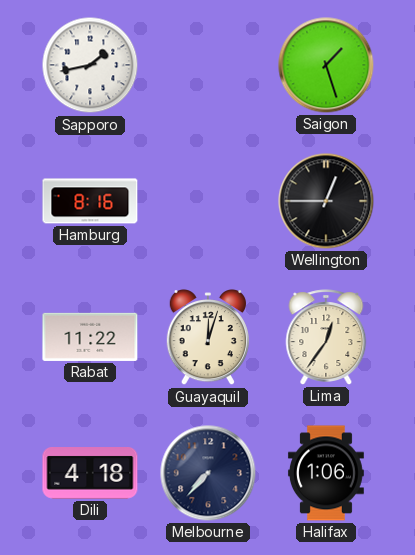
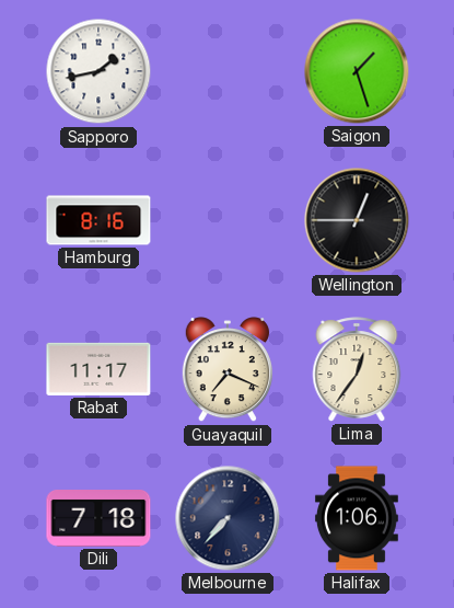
Rabat: 11:22 -> 11:17
Guayaquil: 12:03 -> 7:19
Dili: 4:18 -> 7:18
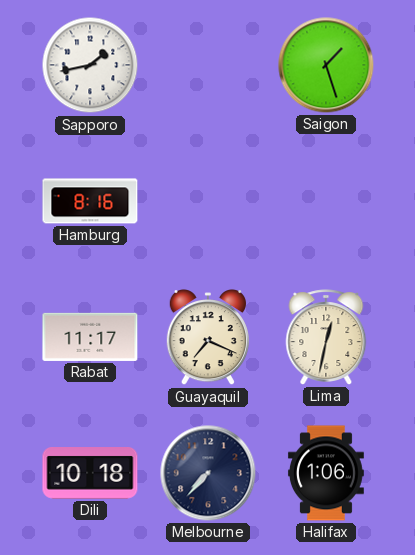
Wellington: 12:45 -> none
Lima: 12:36 -> 12:32
Dili: 7:18 -> 10:18
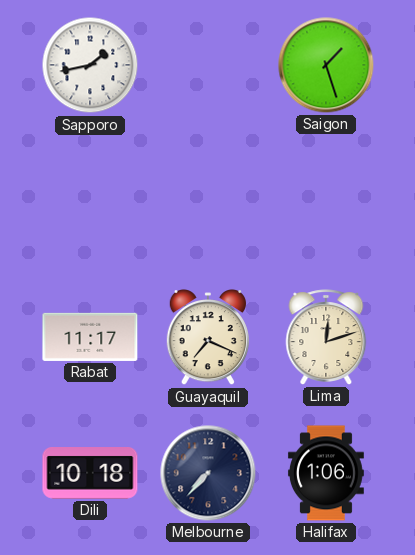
Hamburg: 8:16 -> none
Lima: 12:32 -> 12:12
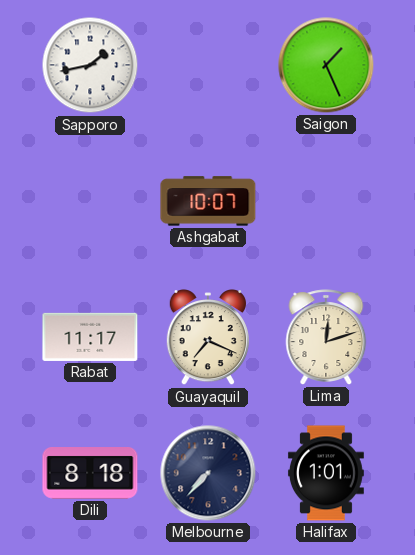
Saigon: 1:27 -> 1:26
Ashgabat: none -> 10:07
Dili: 10:18 -> 8:18
Halifax: 1:06 -> 1:01
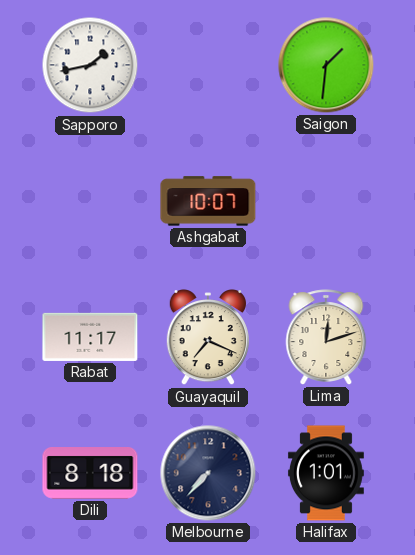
Saigon: 1:26 -> 1:31
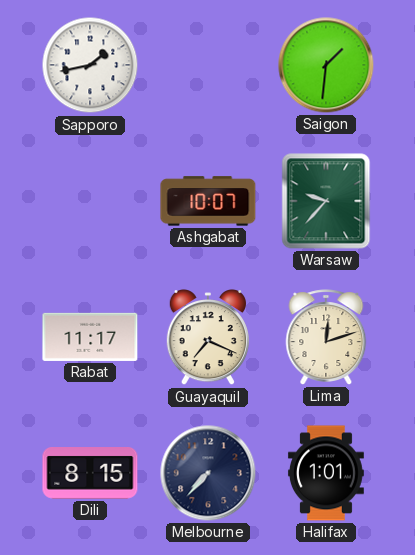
Warsaw: none -> 9:37
Dili: 8:18 -> 8:15
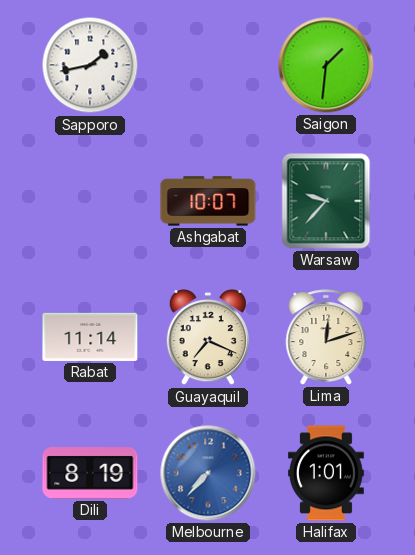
Rabat: 11:17 -> 11:14
Dili: 8:15 -> 8:19
Melbourne dial: navy -> blue
